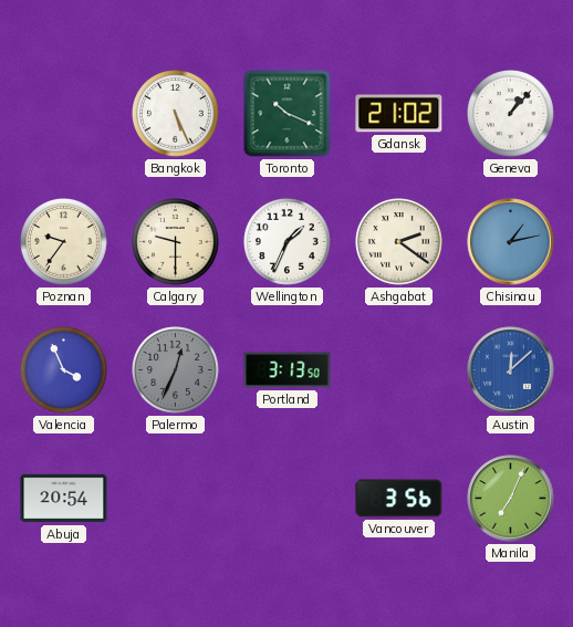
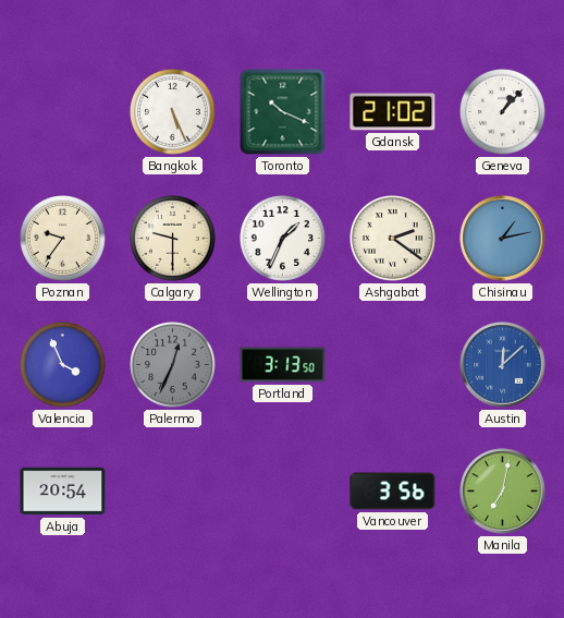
Manila: 7:04 -> 7:02
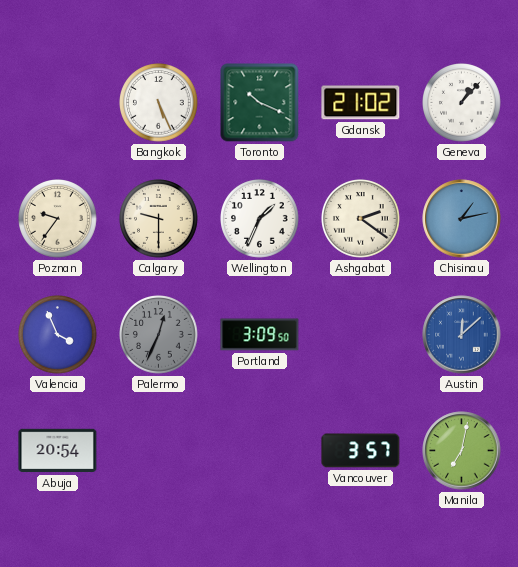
Portland: 3:13 -> 3:09
Vancouver: 3:56 -> 3:57
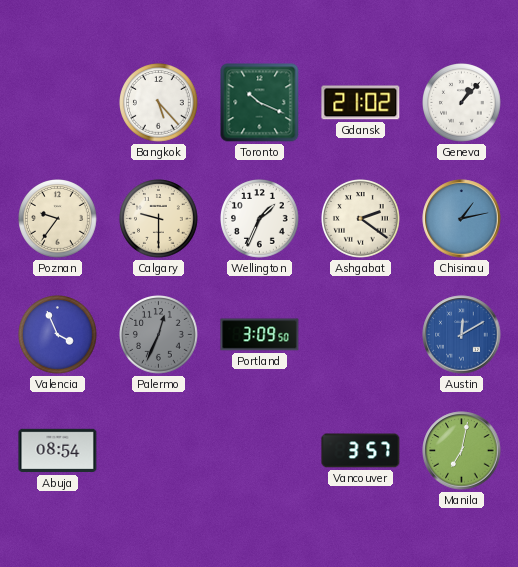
Bangkok: 5:26 -> 5:23
Austin: 12:08 -> 12:10
Abuja: 20:54 -> 08:54
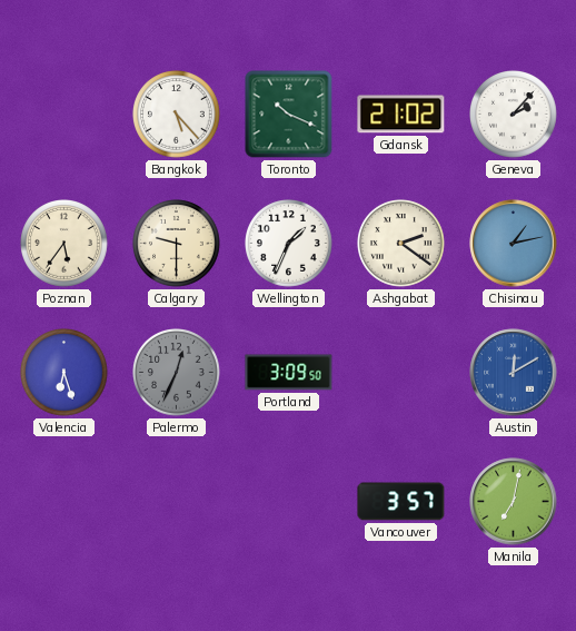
Geneva: 1:07 -> 2:07
Poznan: 9:36 -> 5:36
Valencia: 3:56 -> 6:27
Abuja: 08:54 -> none
